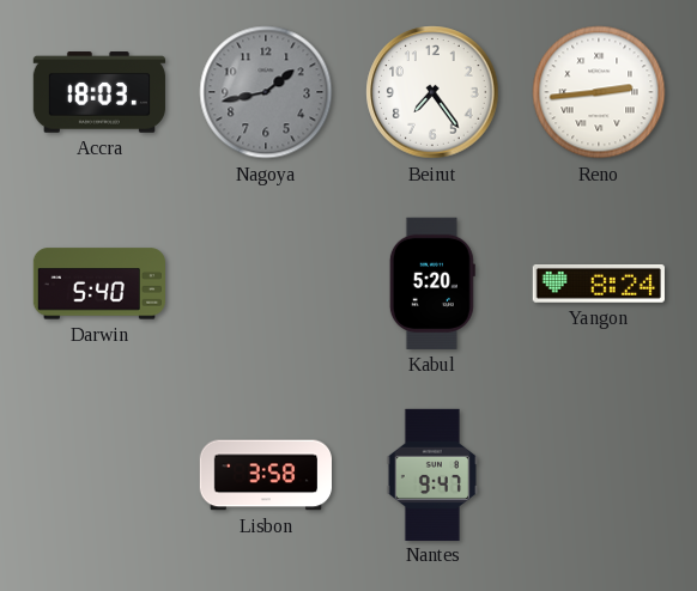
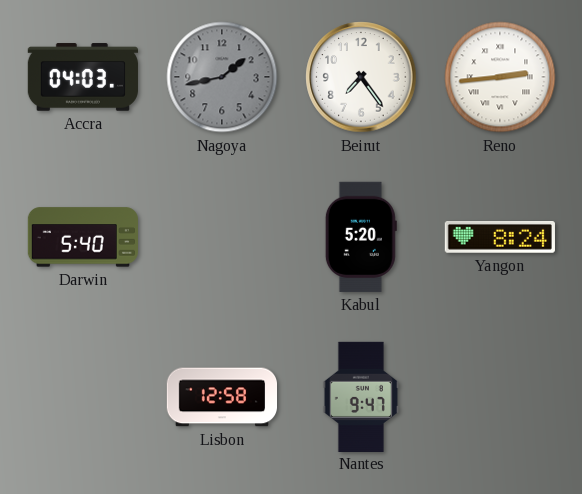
Accra: 18:03 -> 04:03
Lisbon: 3:58 -> 12:58
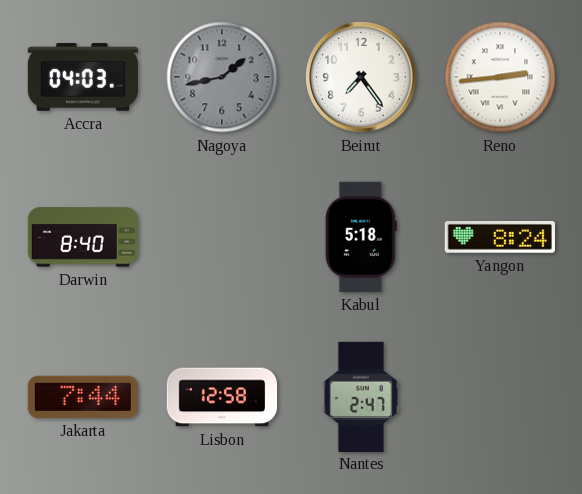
Darwin: 5:40 -> 8:40
Kabul: 5:20 -> 5:18
Jakarta: none -> 7:44
Nantes: 9:47 -> 2:47
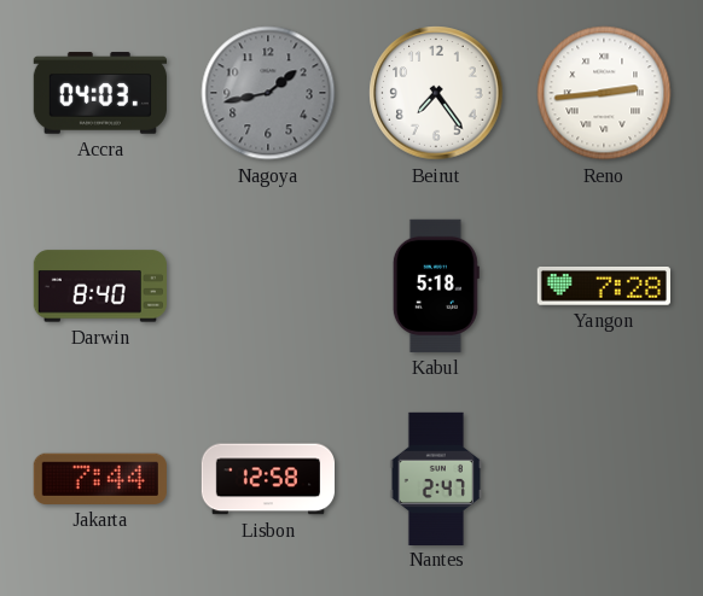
Yangon: 8:24 -> 7:28
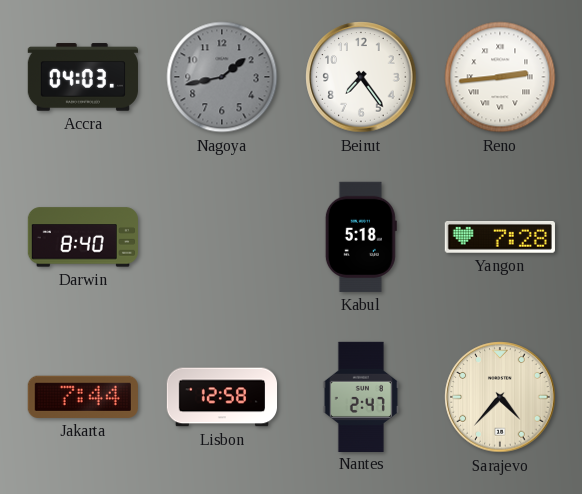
Sarajevo: none -> 4:37
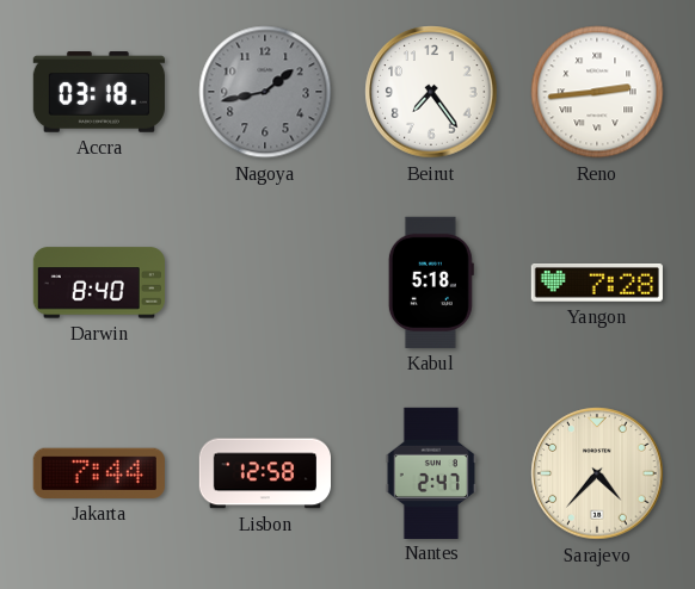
Accra: 04:03 -> 03:18
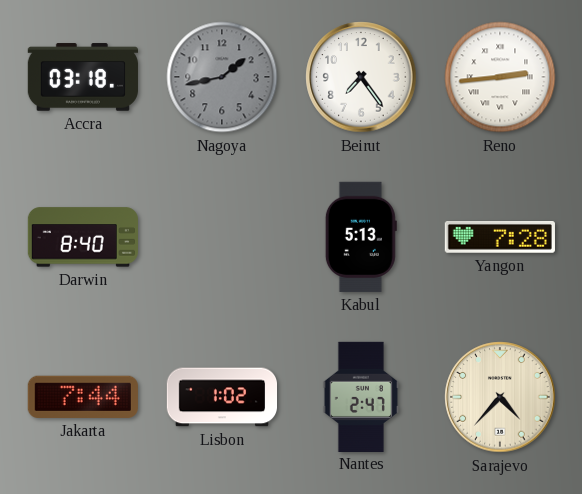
Kabul: 5:18 -> 5:13
Lisbon: 12:58 -> 1:02
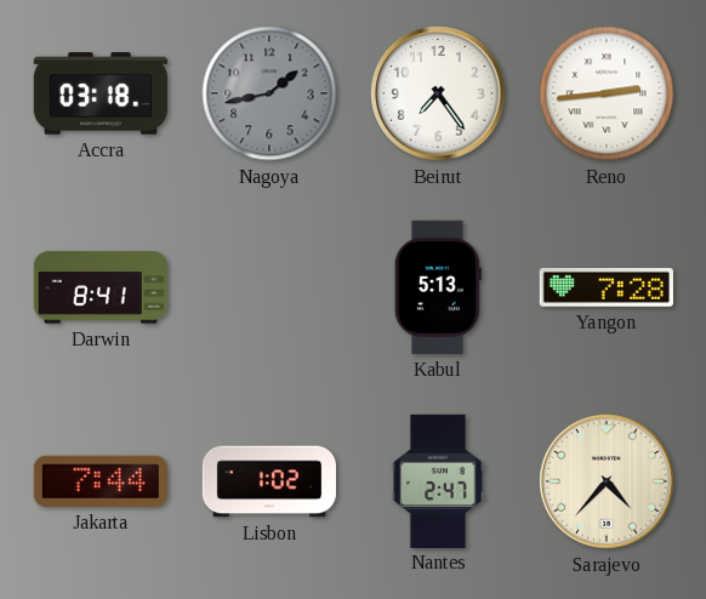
Darwin: 8:40 -> 8:41
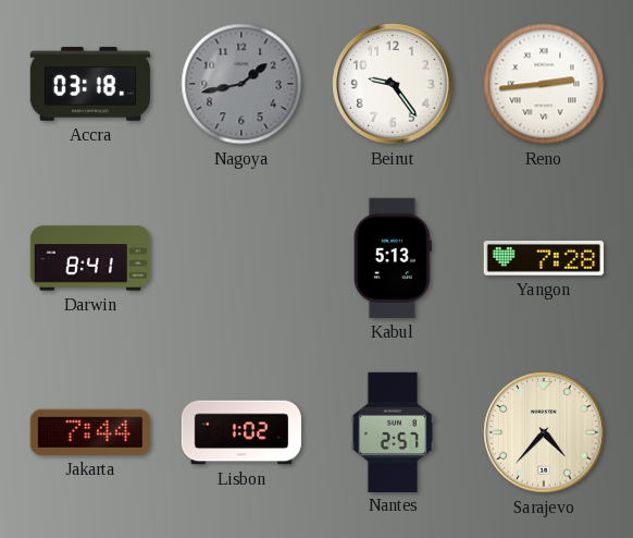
Beirut: 7:24 -> 9:24
Nantes: 2:47 -> 2:57
